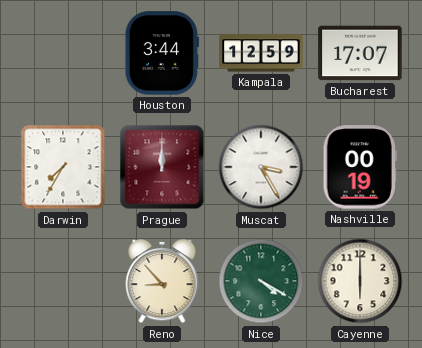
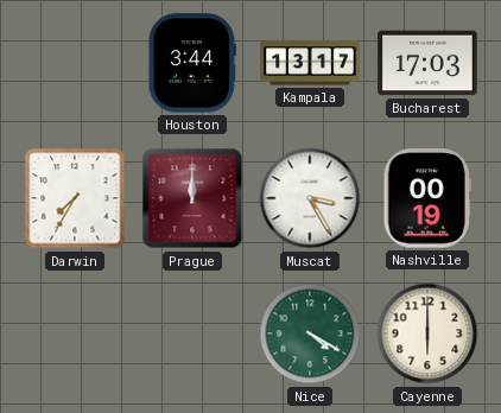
Kampala: 12:59 -> 13:17
Bucharest: 17:07 -> 17:03
Reno: 8:53 -> none
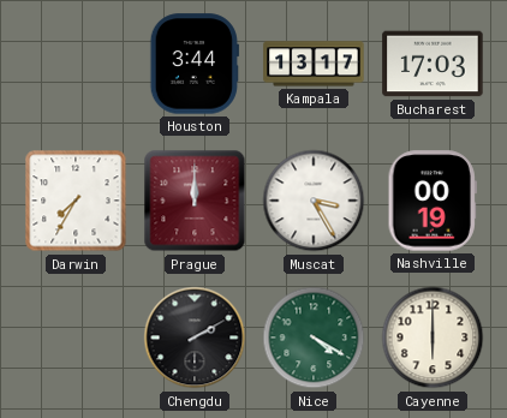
Chengdu: none -> 2:10
